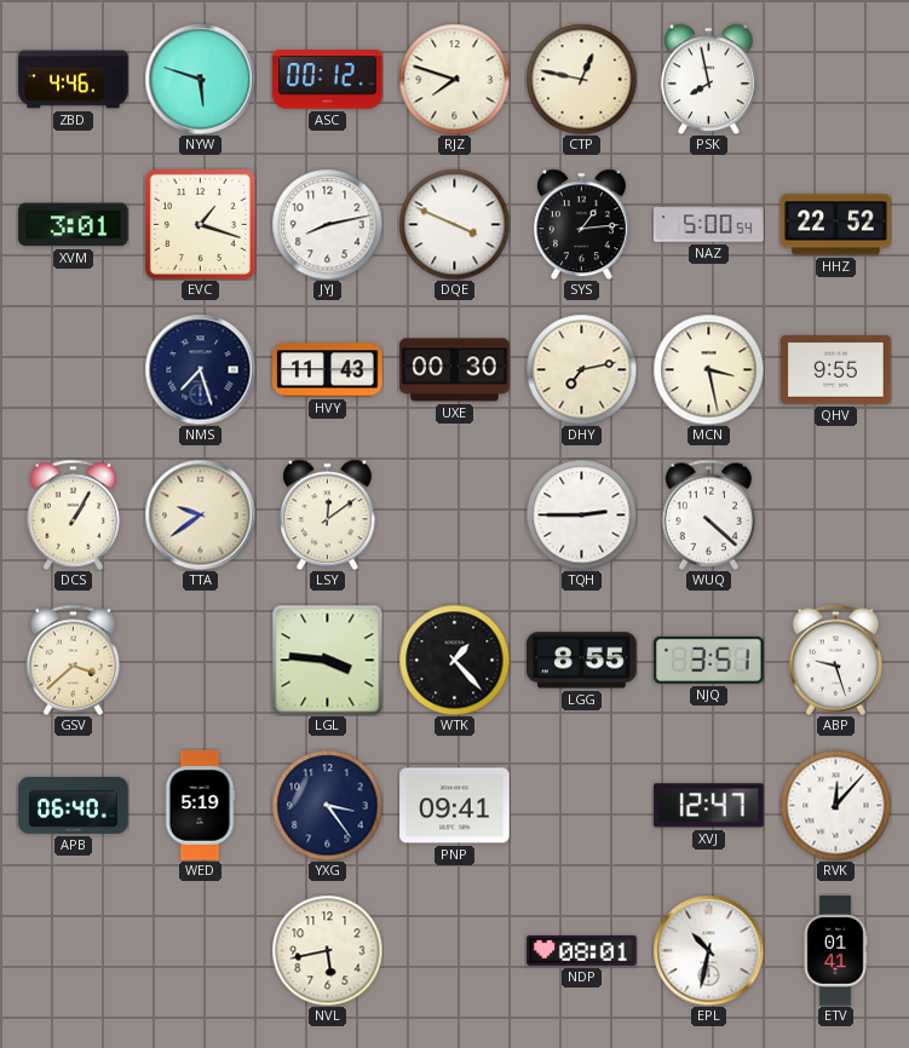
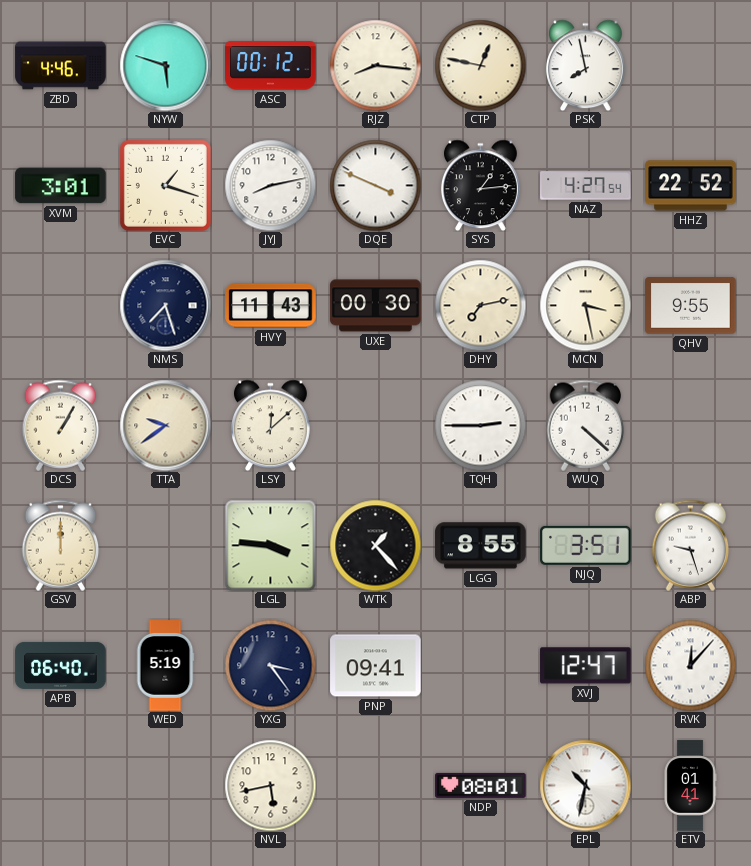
RJZ: 7:48 -> 8:16
NAZ: 5:00 -> 4:27
LSY: 12:09 -> 12:08
GSV: 3:38 -> 12:00
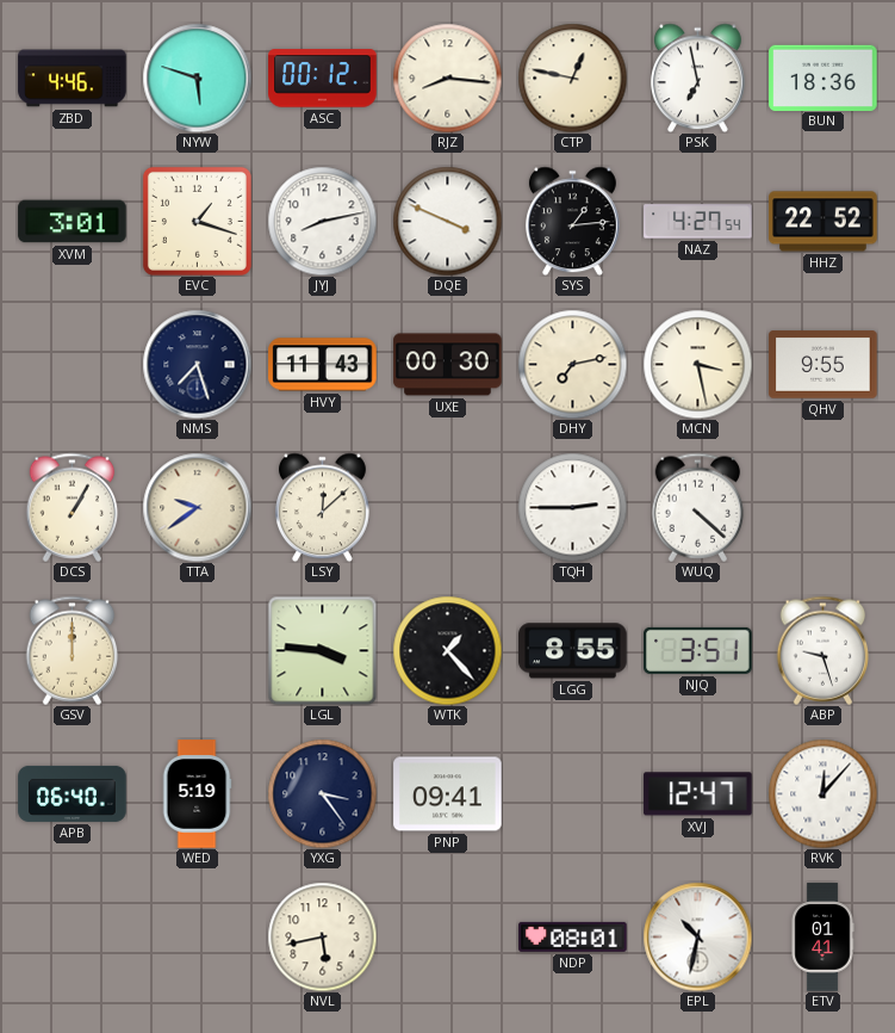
PSK: 7:58 -> 6:58
BUN: none -> 18:36
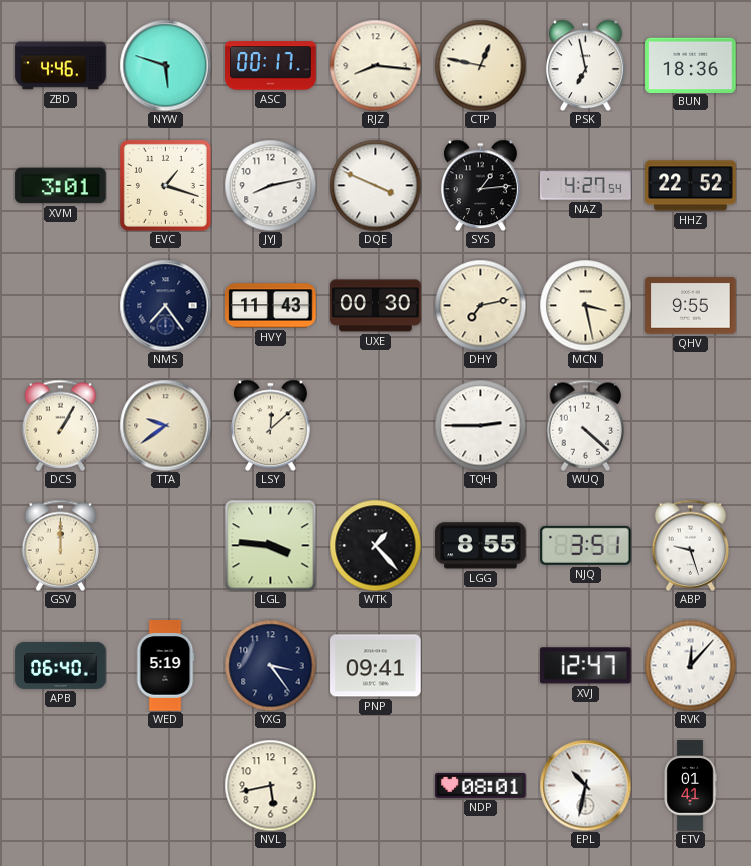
ASC: 00:12 -> 00:17
NMS: 7:27 -> 7:24
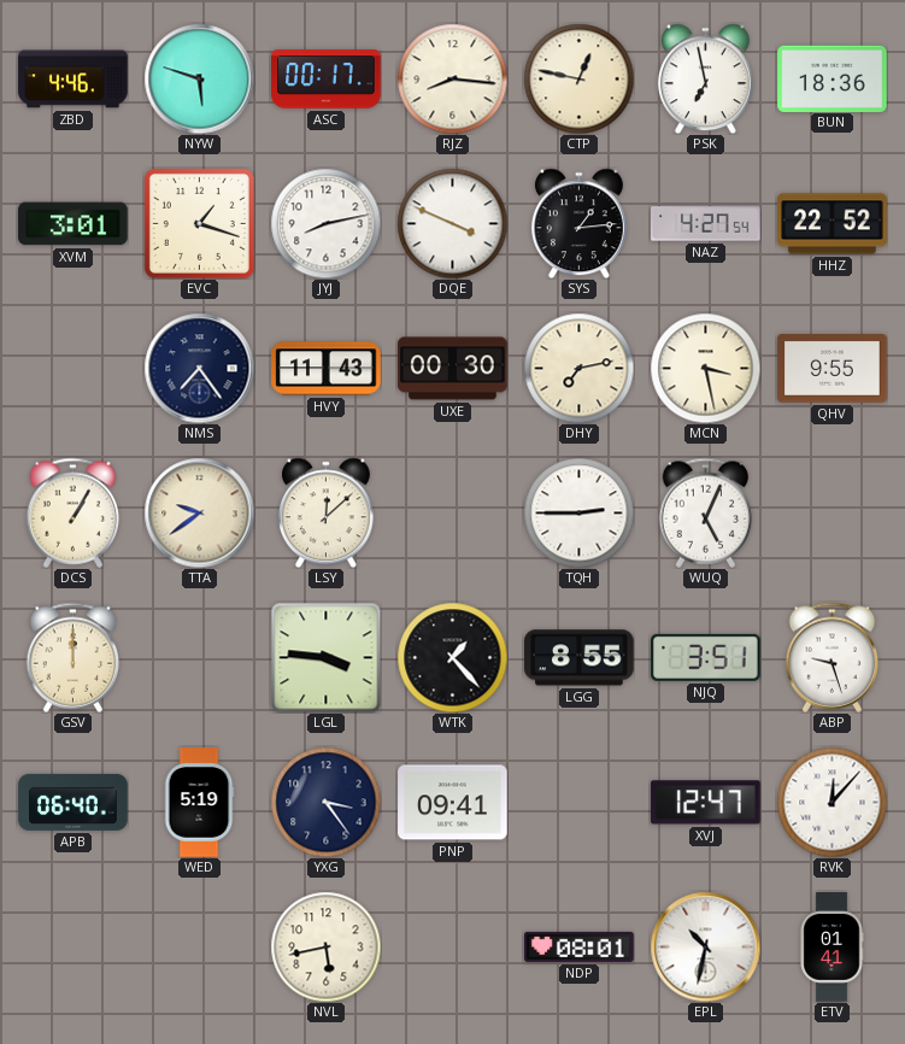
WUQ: 4:22 -> 5:04
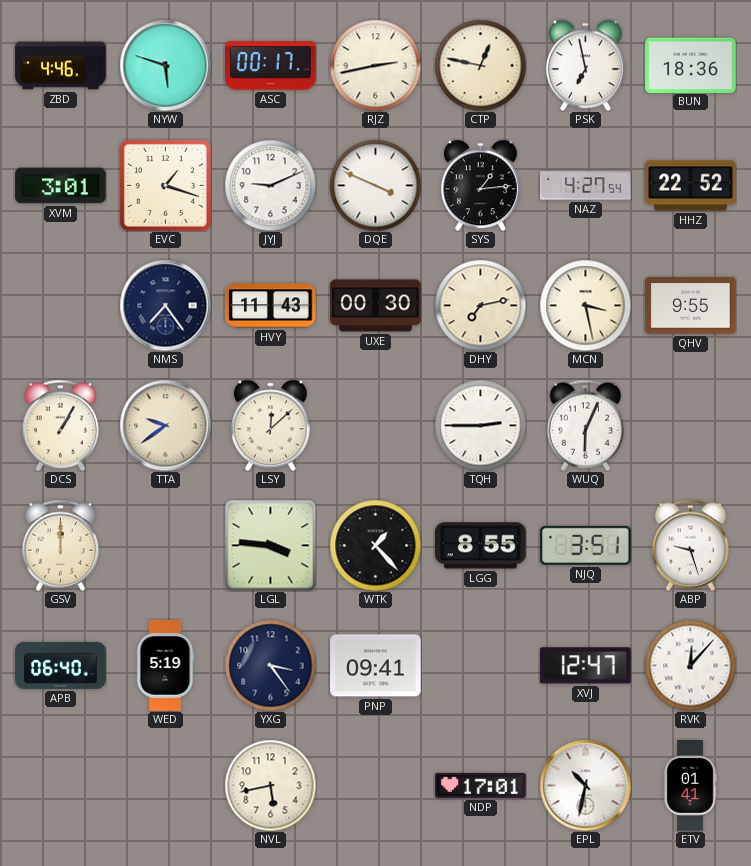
RJZ: 8:16 -> 2:43
JYJ: 8:13 -> 9:11
WUQ: 5:04 -> 6:04
NDP: 08:01 -> 17:01
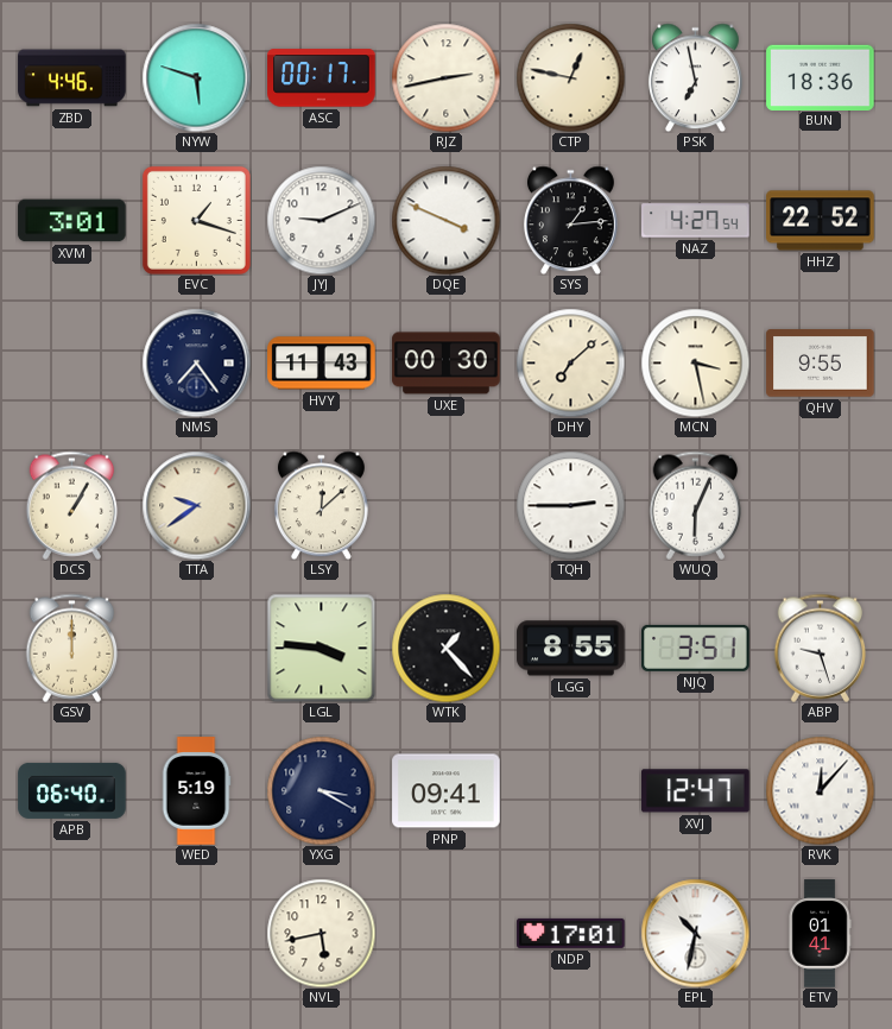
DHY: 7:13 -> 7:08
YXG: 3:24 -> 3:20
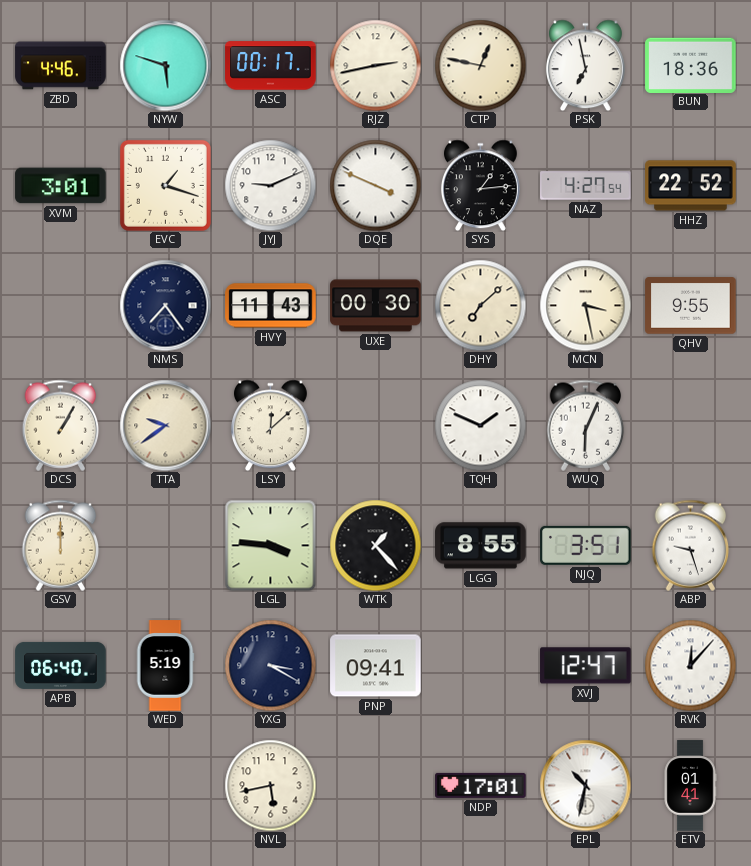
TQH: 2:45 -> 1:49
